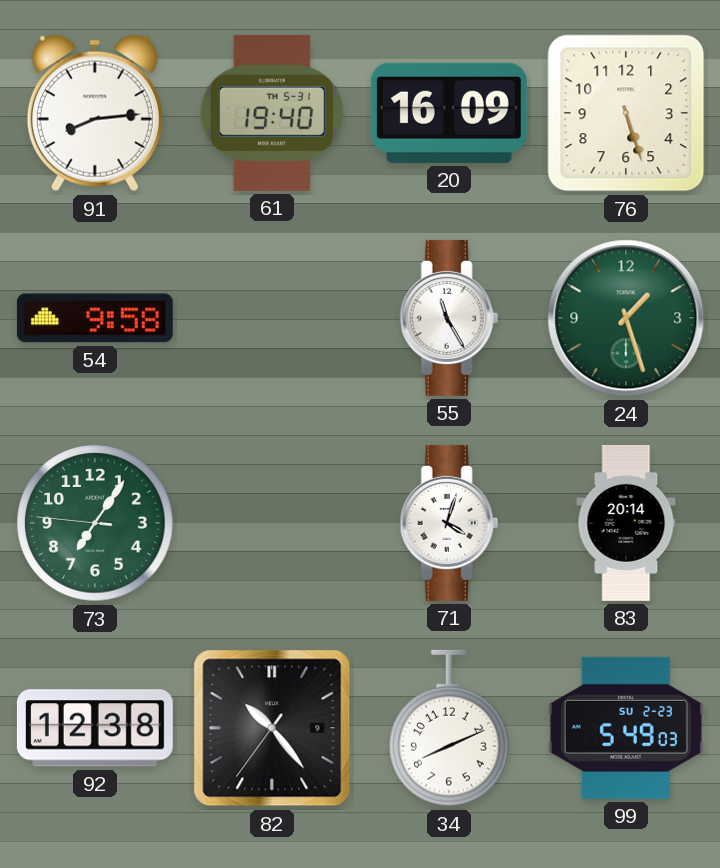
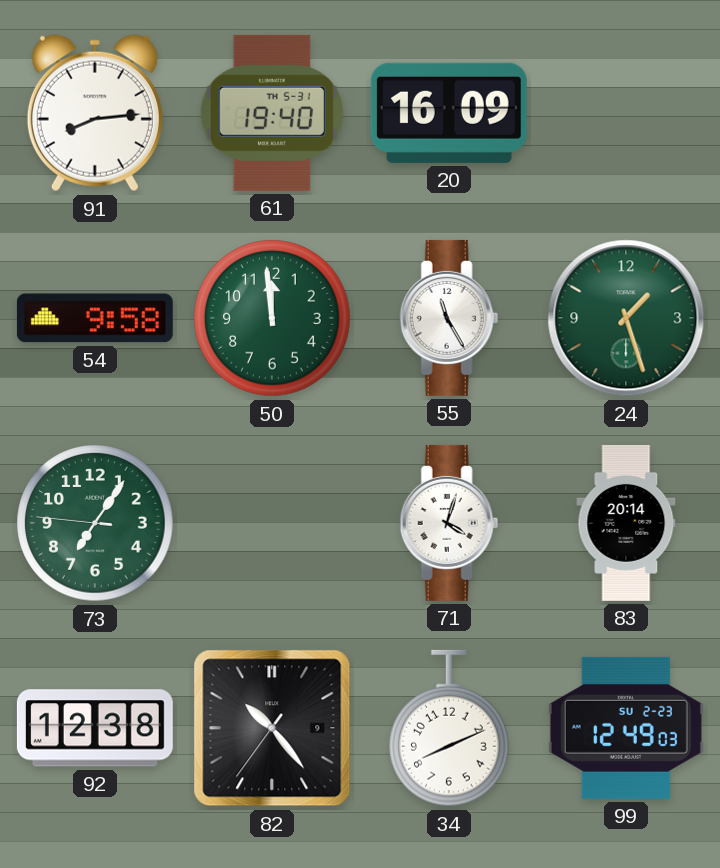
76: 5:27 -> none
50: none -> 11:59
99: 5:49 -> 12:49
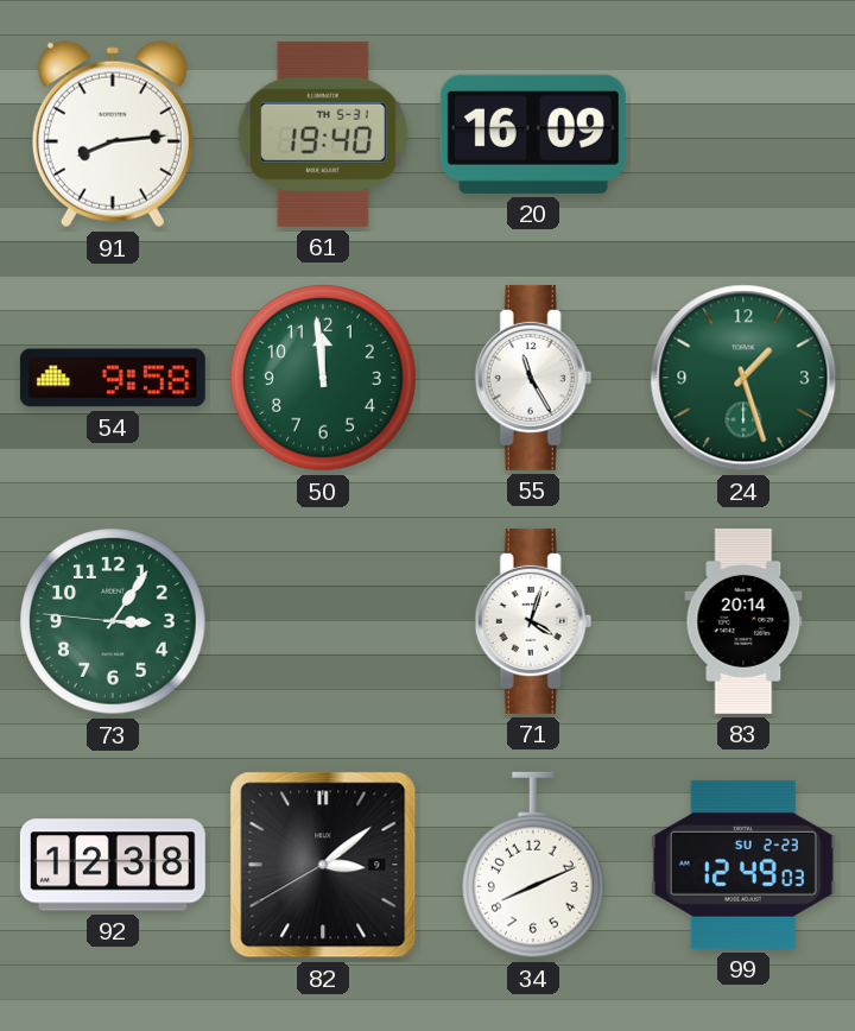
73: 7:05 -> 3:05
82: 10:23 -> 3:08
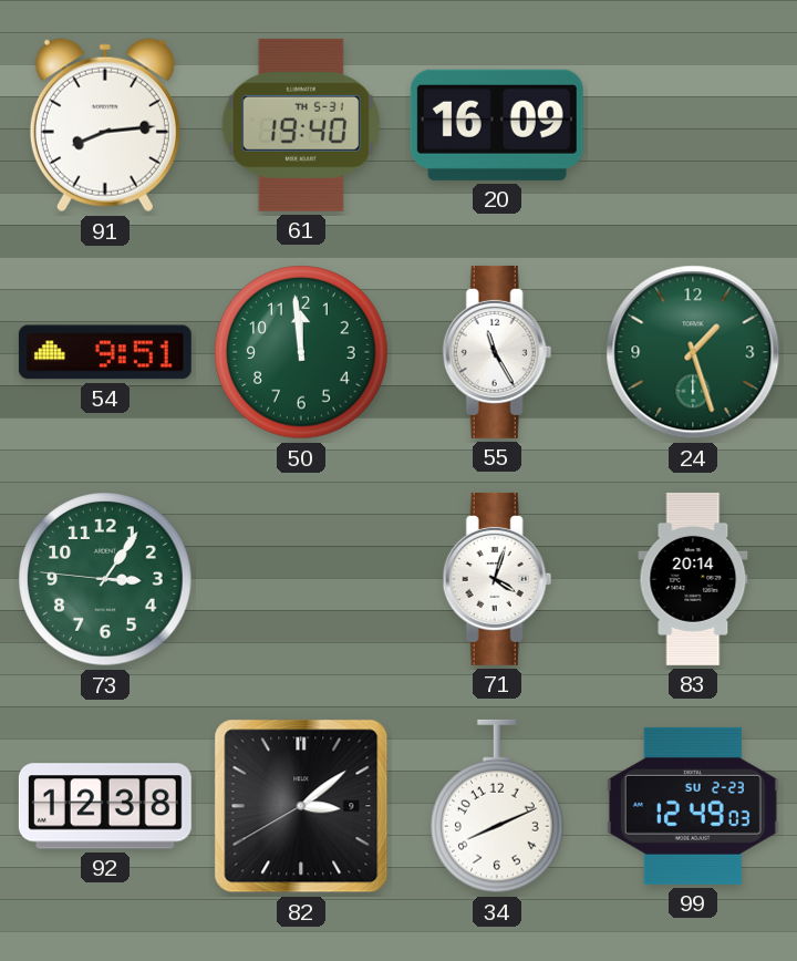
54: 9:58 -> 9:51
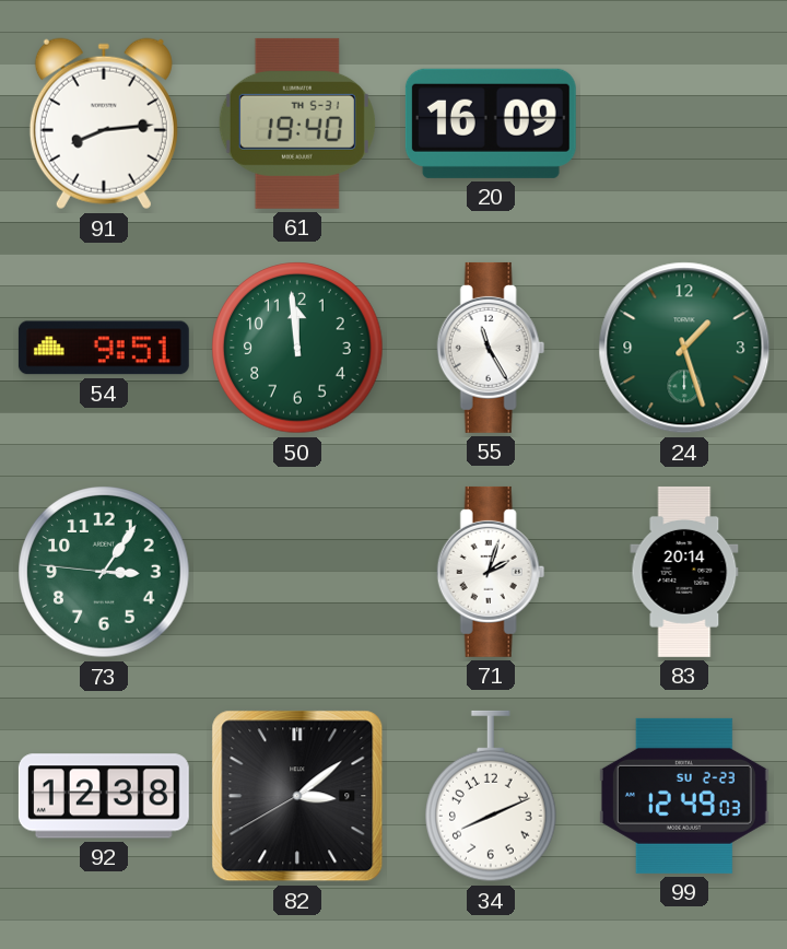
71: 4:03 -> 2:03
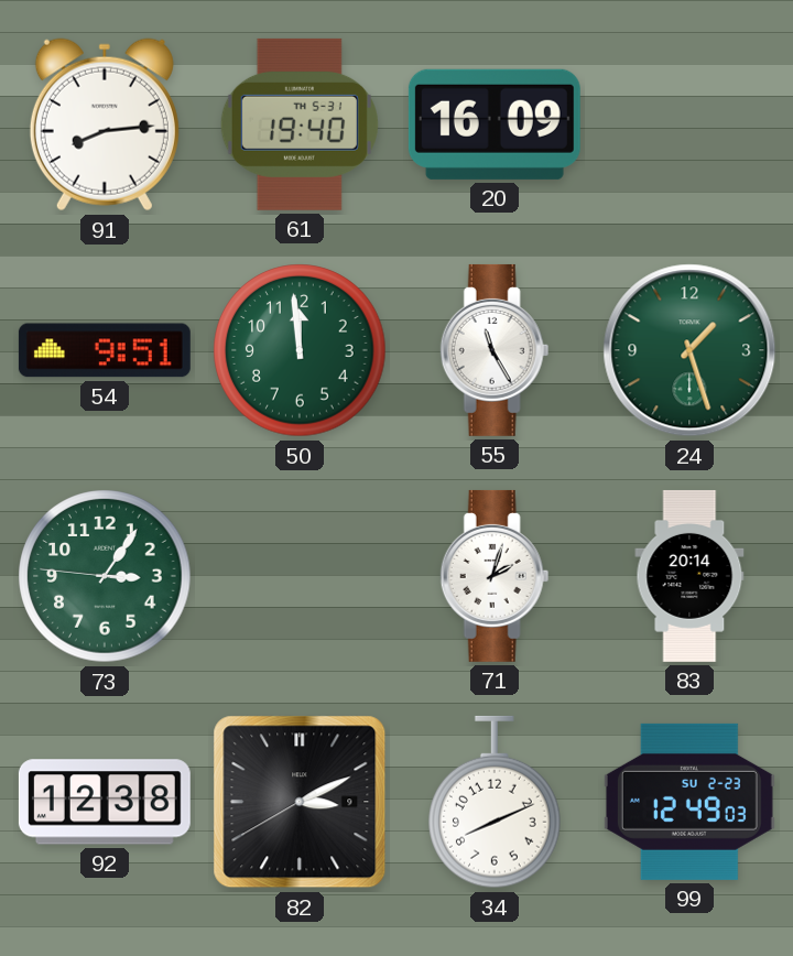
82: 3:08 -> 3:10
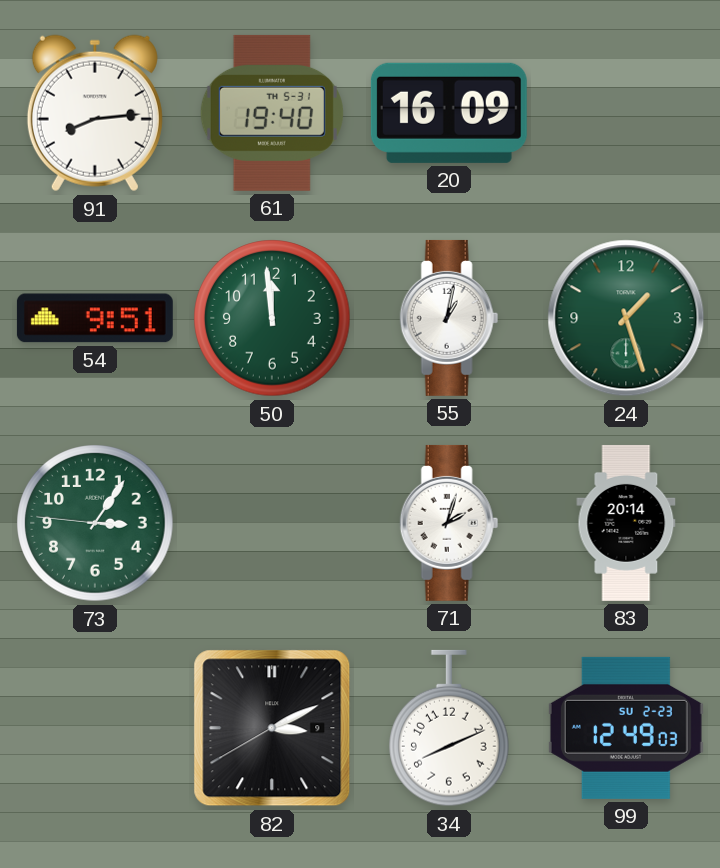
55: 11:25 -> 1:02
92: 12:38 -> none
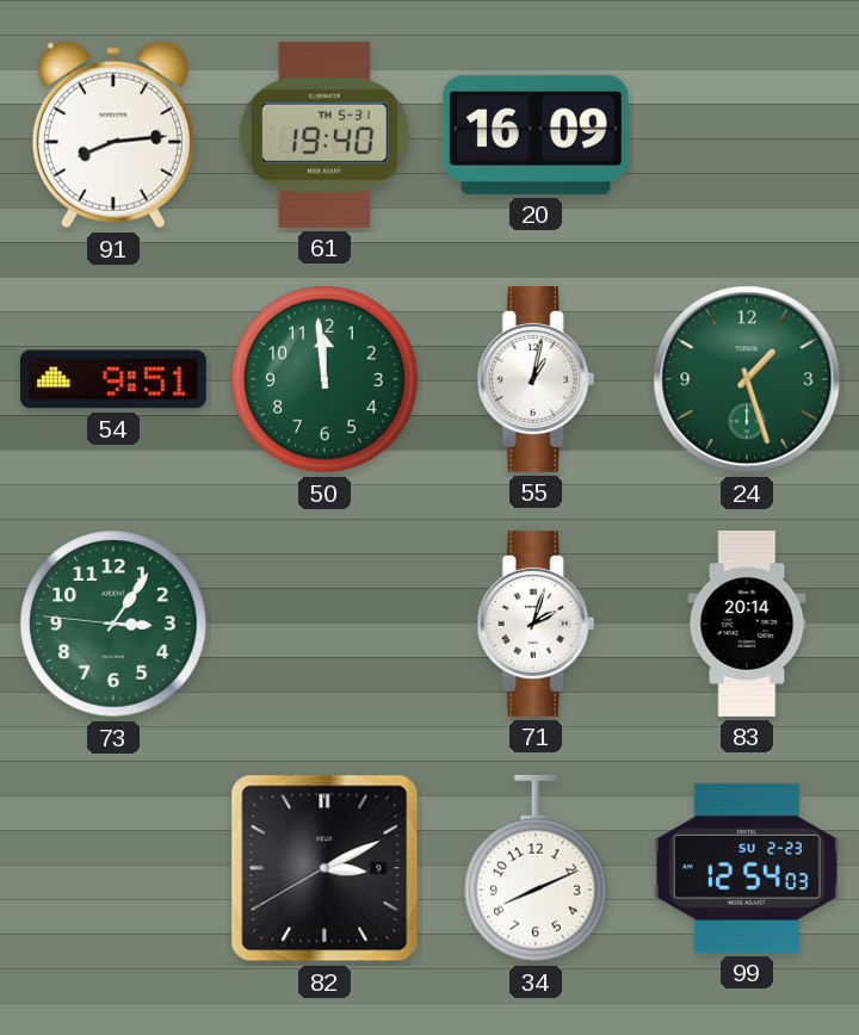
99: 12:49 -> 12:54
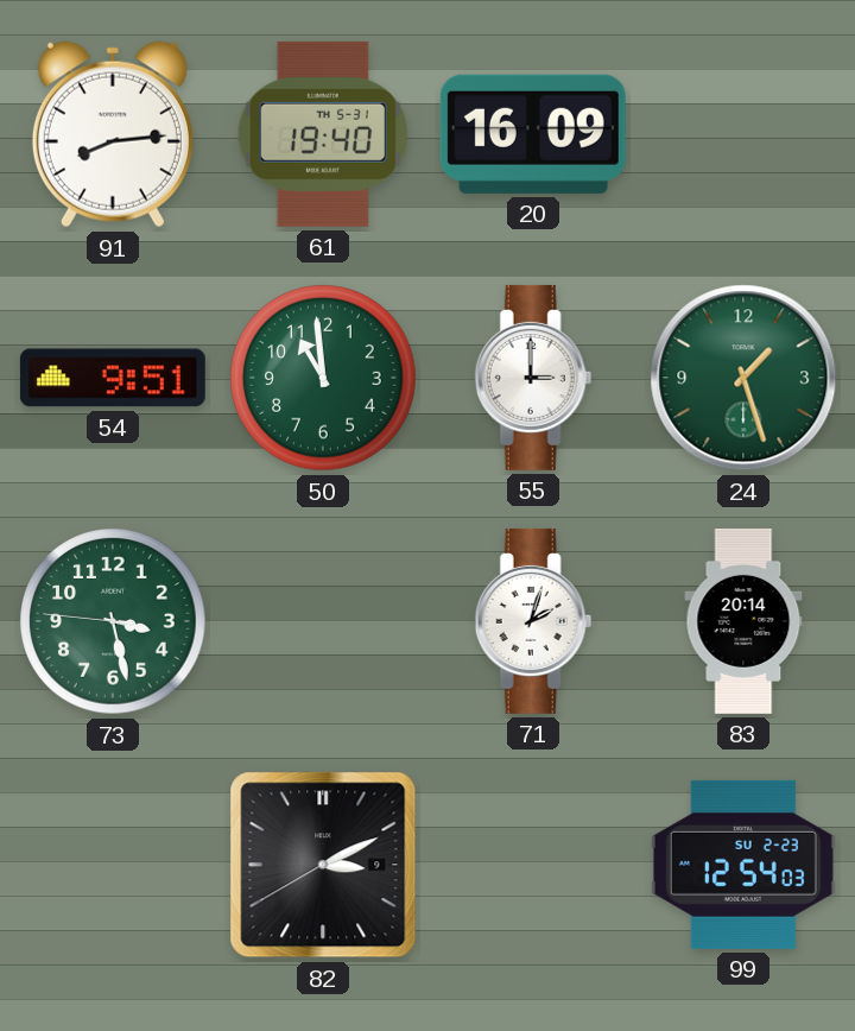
50: 11:59 -> 10:59
55: 1:02 -> 3:00
73: 3:05 -> 3:27
34: 8:11 -> none
